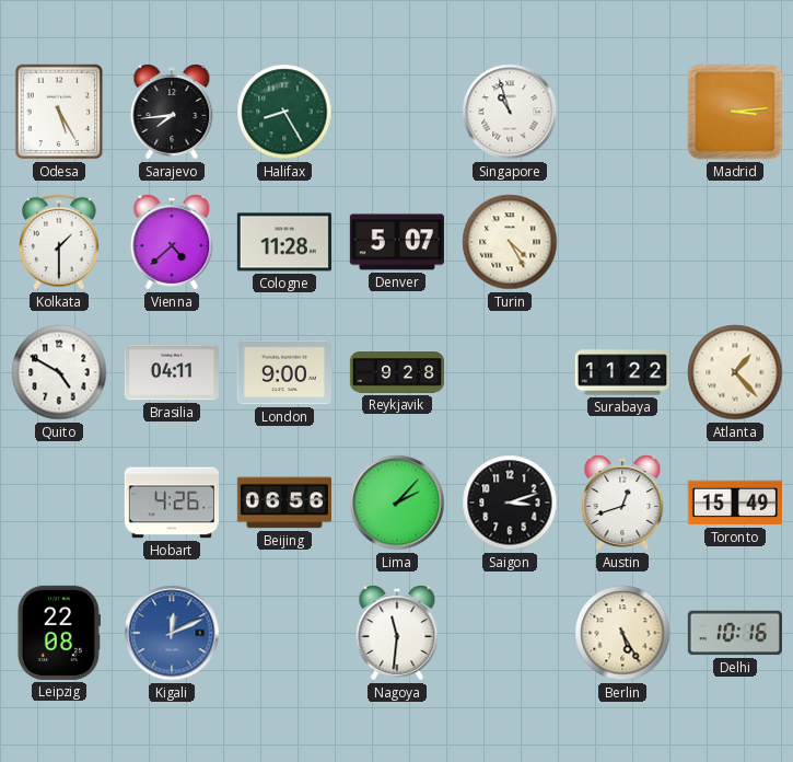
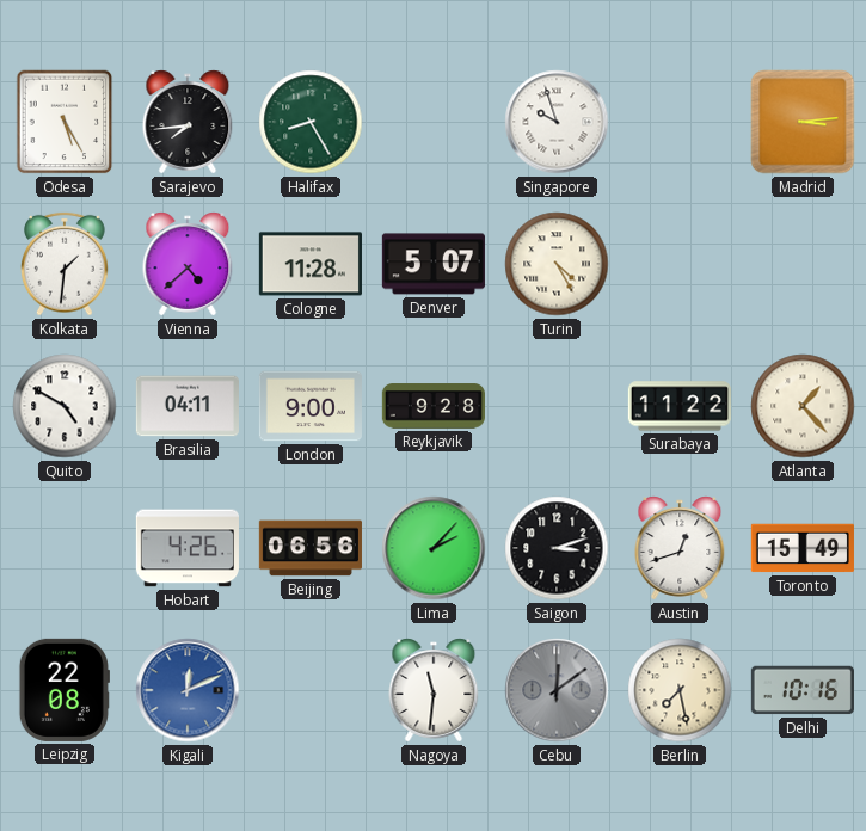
Singapore: 10:57 -> 9:57
Kolkata: 1:30 -> 1:31
Cebu: none -> 12:09
Berlin: 5:25 -> 7:28
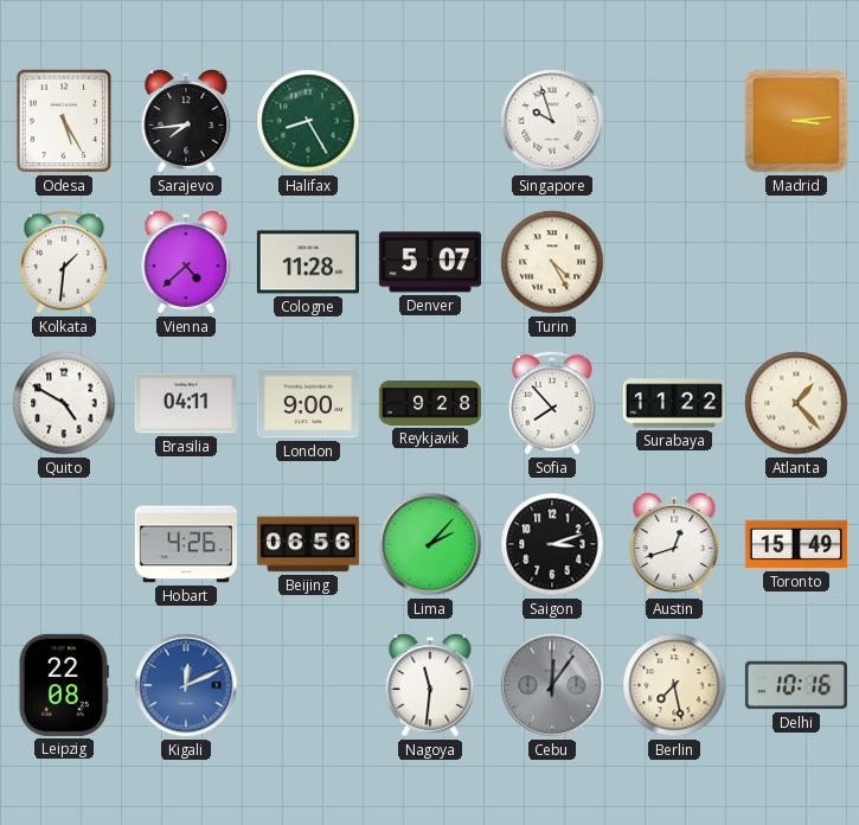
Sofia: none -> 7:53
Cebu: 12:09 -> 12:06
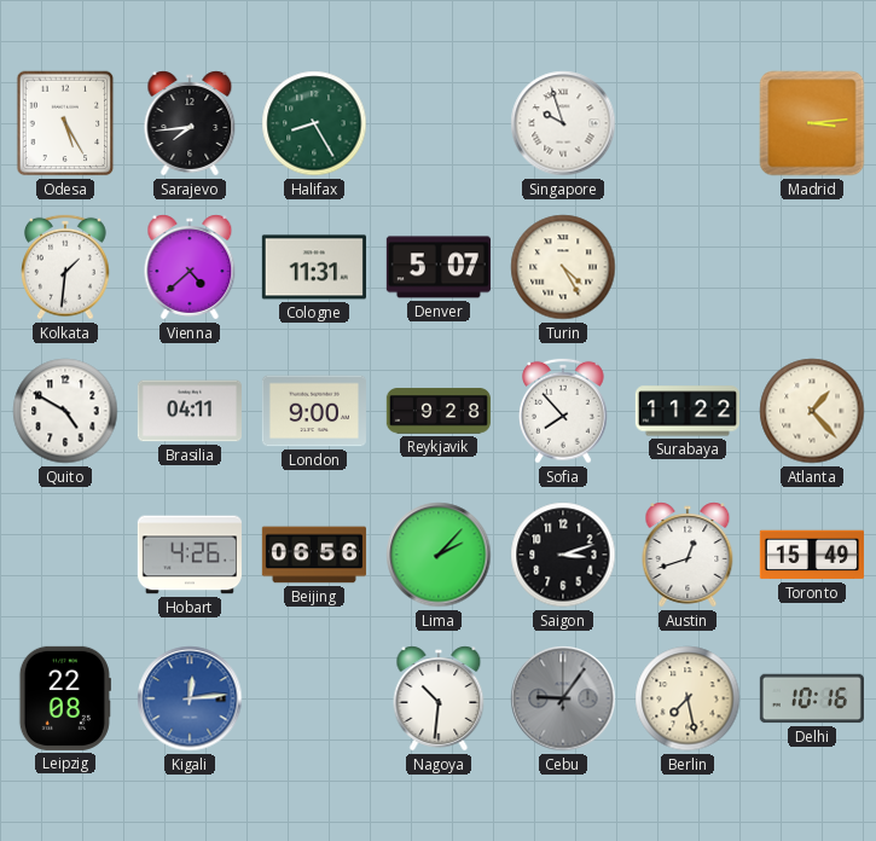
Cologne: 11:28 -> 11:31
Kigali: 12:11 -> 12:14
Nagoya: 11:31 -> 10:31
Cebu: 12:06 -> 9:06
